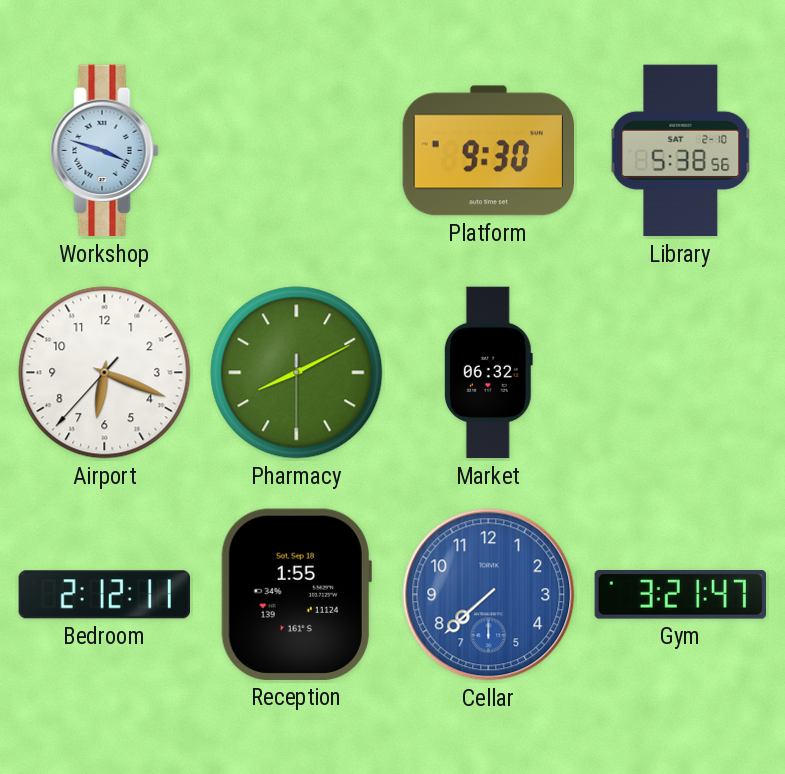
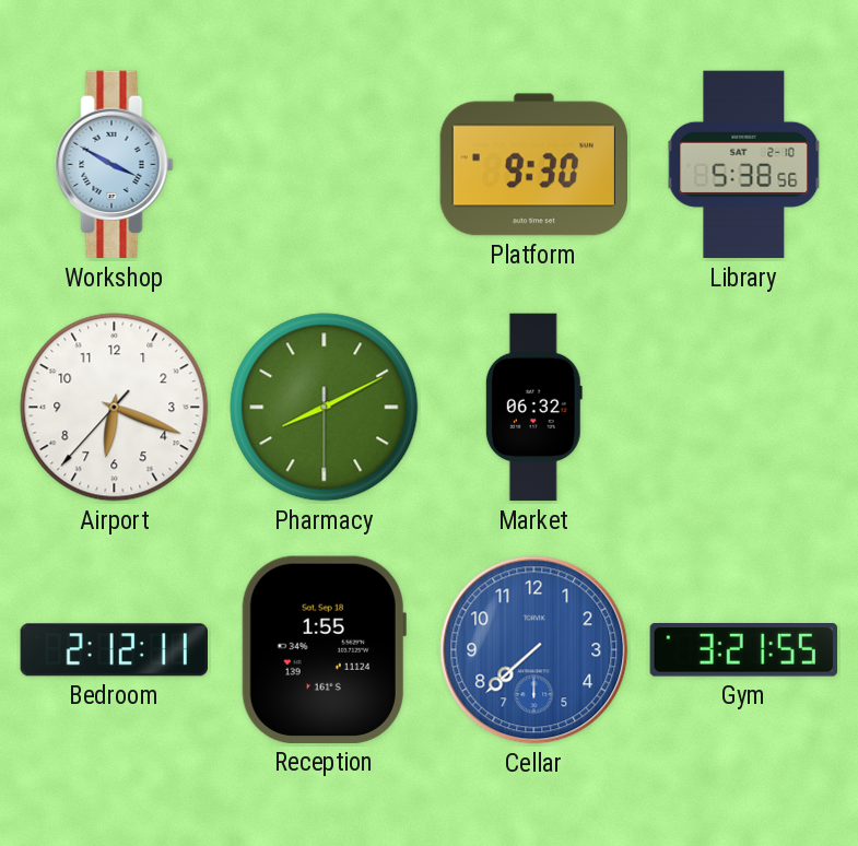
Workshop: 3:48 -> 3:50
Gym: 3:21:47 -> 3:21:55
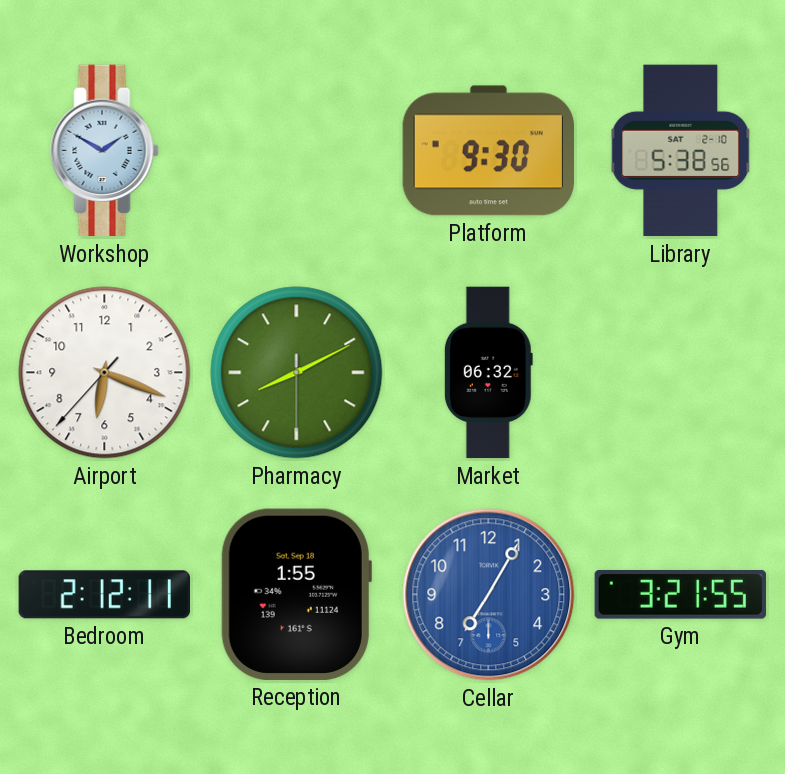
Workshop: 3:50 -> 1:50
Cellar: 7:38 -> 7:05
